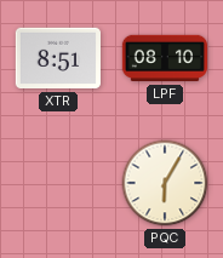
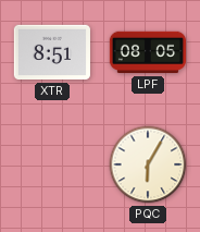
LPF: 08:10 -> 08:05
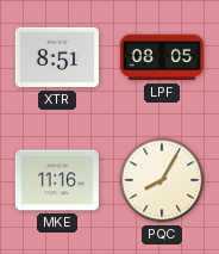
MKE: none -> 11:16
PQC: 6:05 -> 8:05
